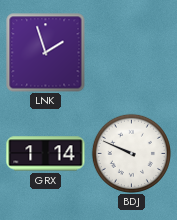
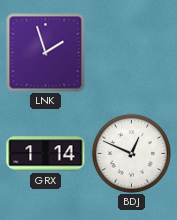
BDJ: 9:49 -> 12:49
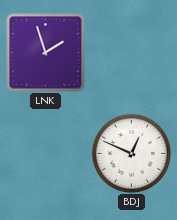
GRX: 1:14 -> none
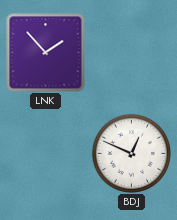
LNK: 1:57 -> 1:53
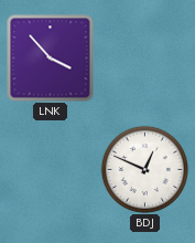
LNK: 1:53 -> 3:53
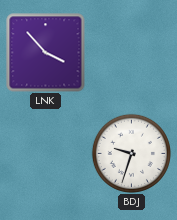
BDJ: 12:49 -> 9:33
